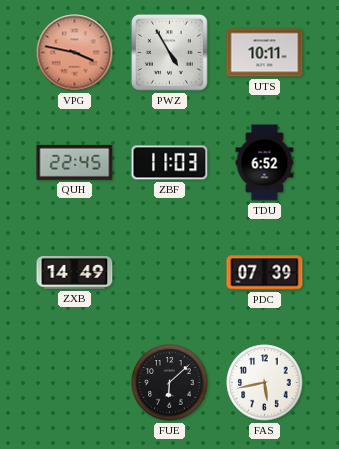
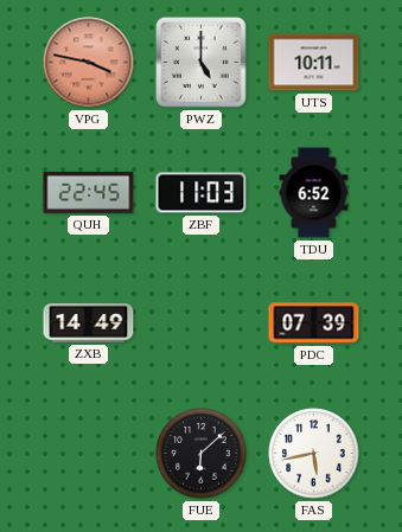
PWZ: 4:55 -> 5:00
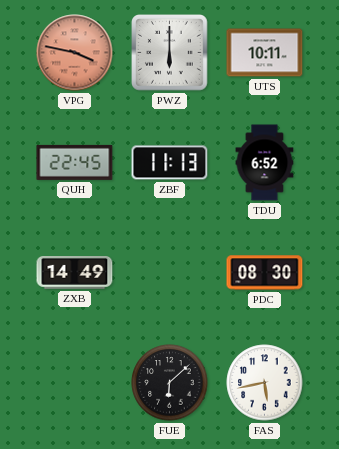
PWZ: 5:00 -> 6:00
ZBF: 11:03 -> 11:13
PDC: 07:39 -> 08:30
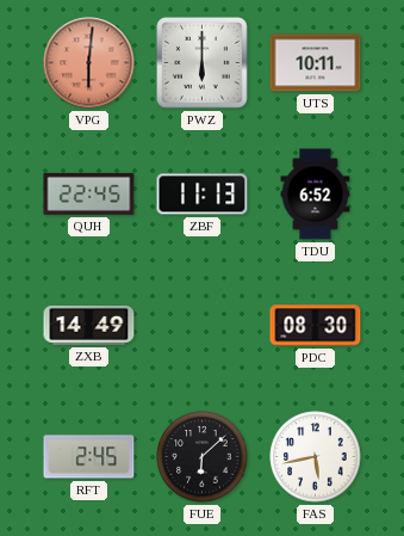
VPG: 3:47 -> 6:01
RFT: none -> 2:45
